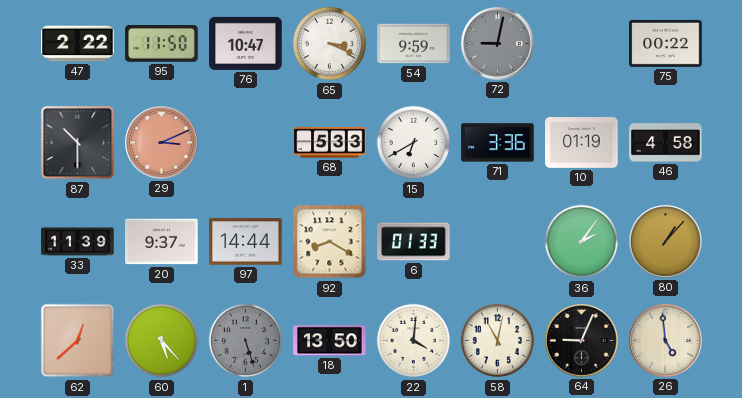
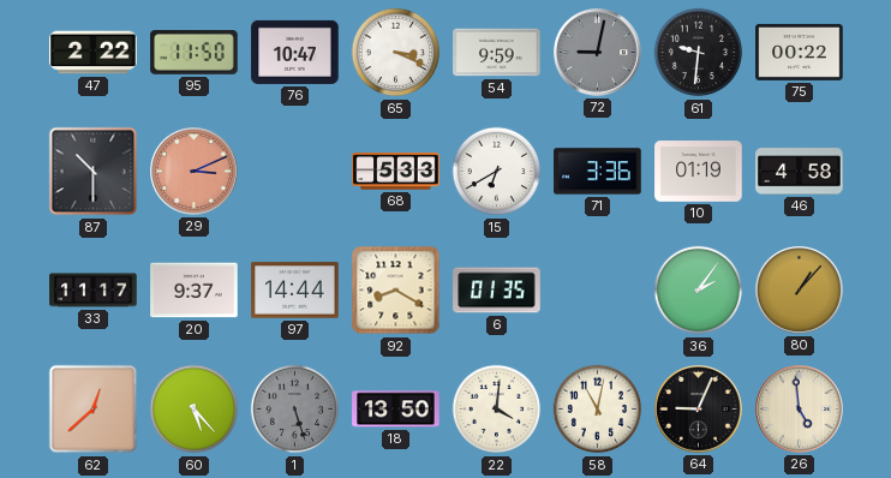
61: none -> 9:31
33: 11:39 -> 11:17
6: 01:33 -> 01:35
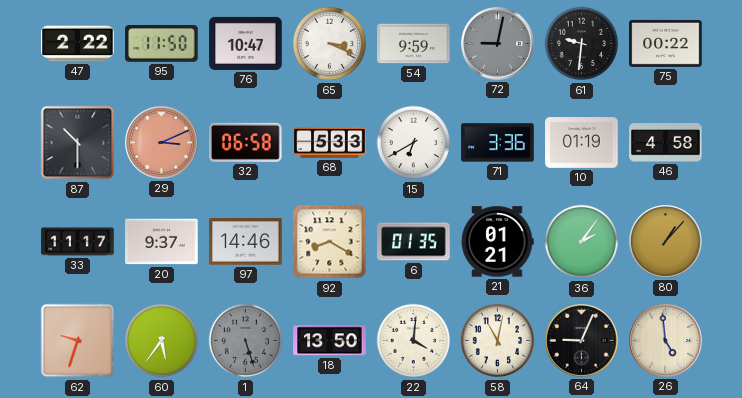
32: none -> 06:58
97: 14:44 -> 14:46
21: none -> 01:21
62: 12:38 -> 9:33
60: 5:23 -> 5:36
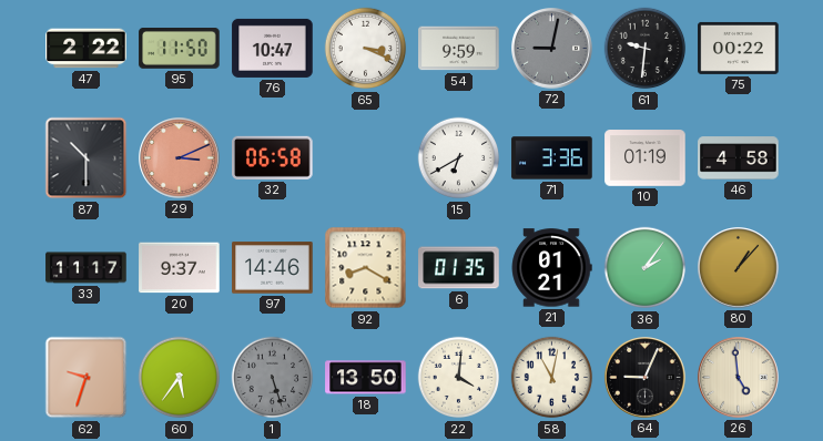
68: 5:33 -> none
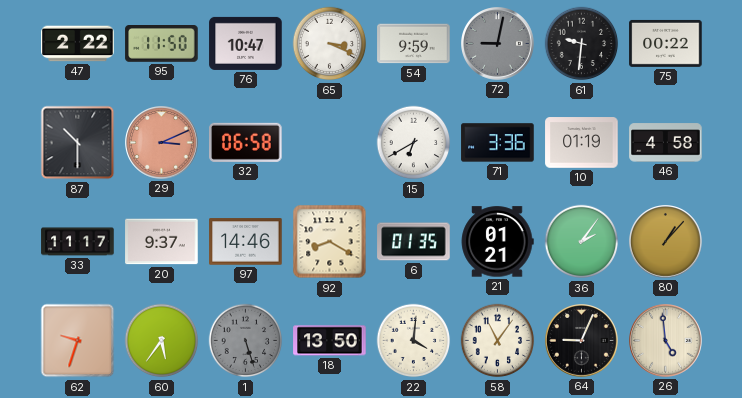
58: 11:02 -> 11:06
